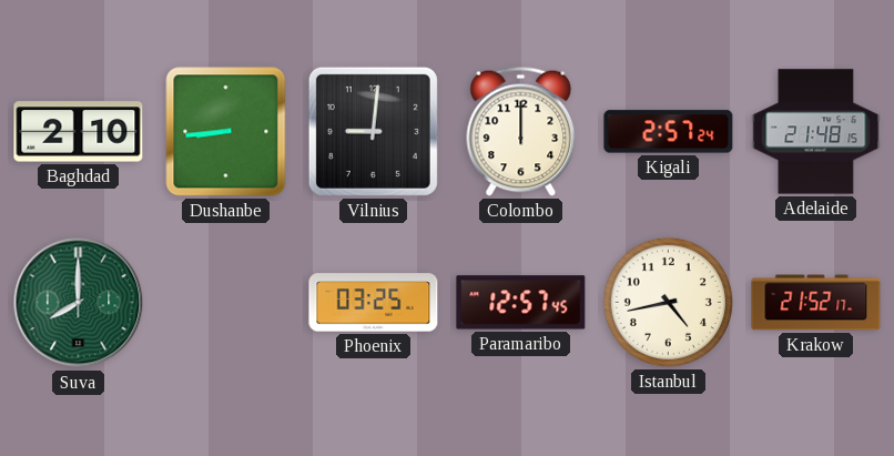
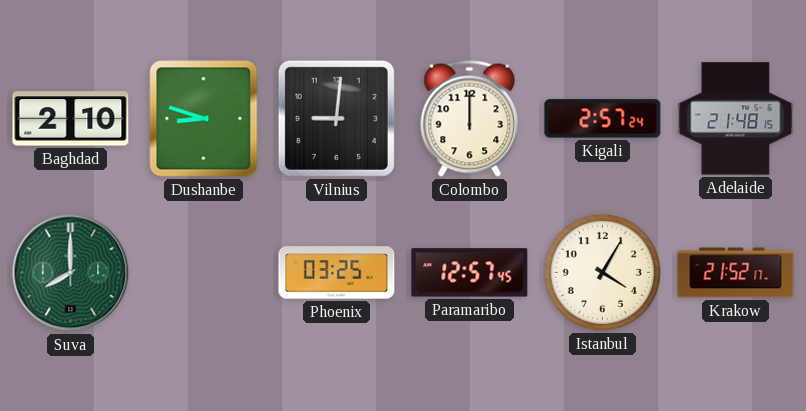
Dushanbe: 8:44 -> 8:48
Istanbul: 4:43 -> 4:05
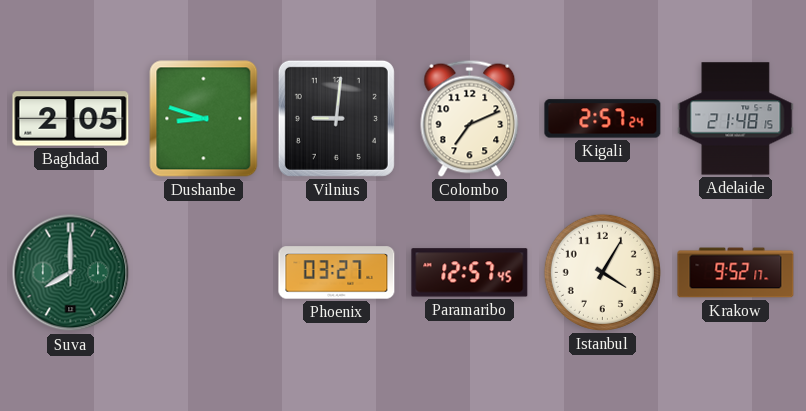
Baghdad: 2:10 -> 2:05
Colombo: 12:00 -> 7:11
Phoenix: 03:25 -> 03:27
Krakow: 21:52 -> 9:52
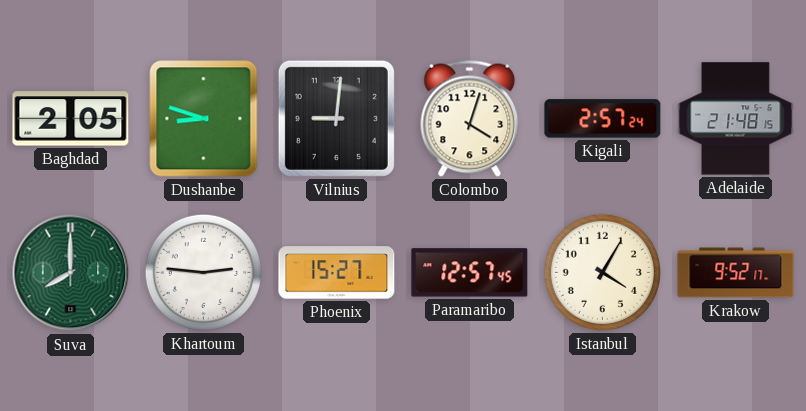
Colombo: 7:11 -> 4:03
Khartoum: none -> 2:46
Phoenix: 03:27 -> 15:27
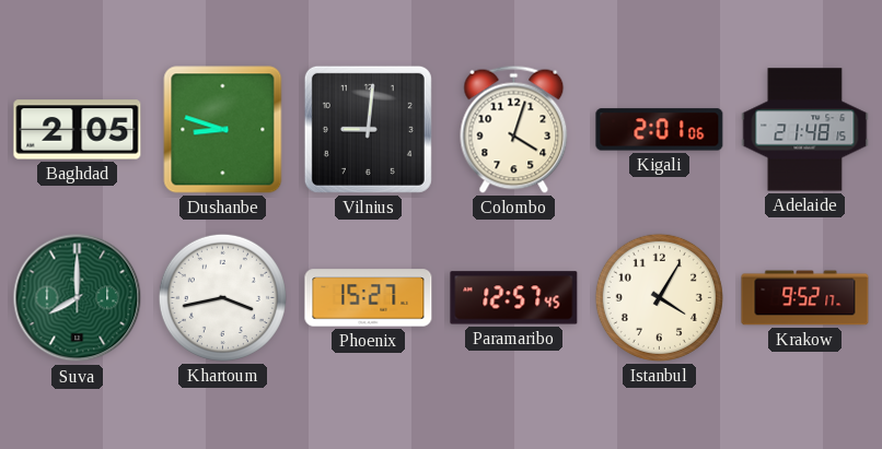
Kigali: 2:57 -> 2:01
Khartoum: 2:46 -> 3:43
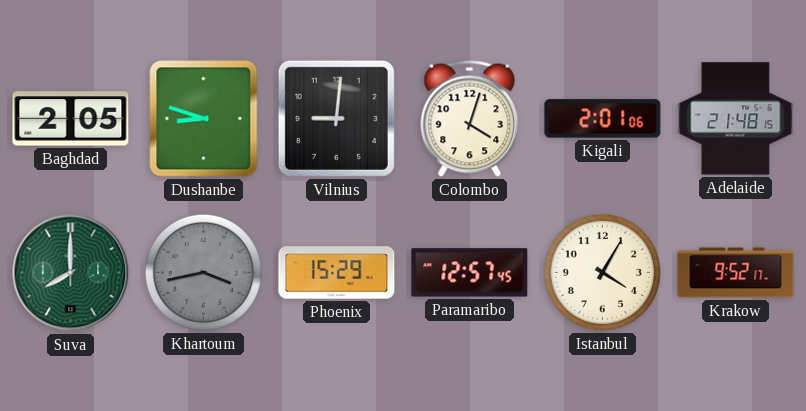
Khartoum dial: white -> grey
Phoenix: 15:27 -> 15:29
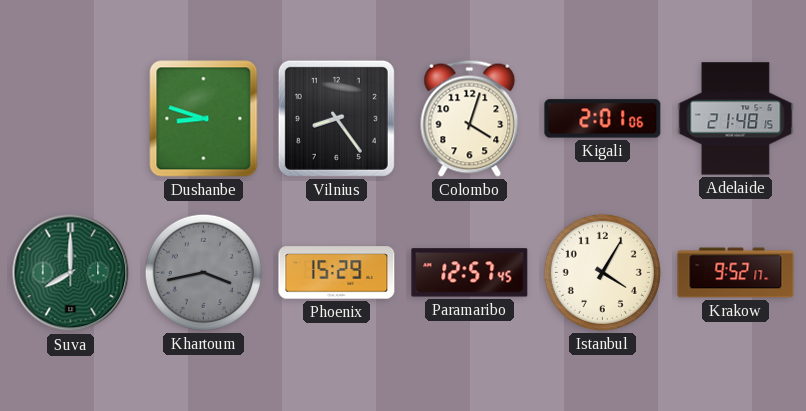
Baghdad: 2:05 -> none
Vilnius: 9:01 -> 8:24
